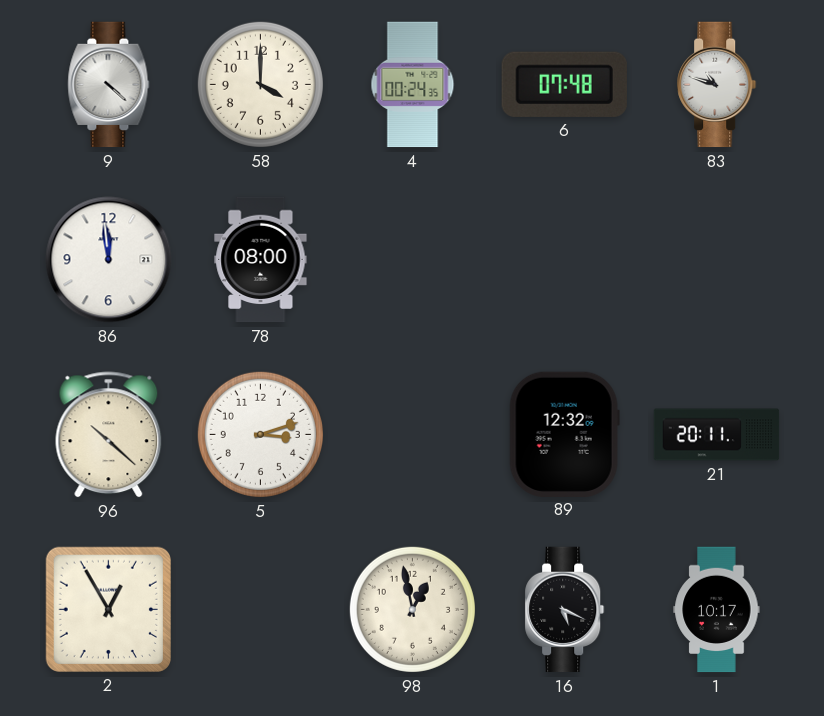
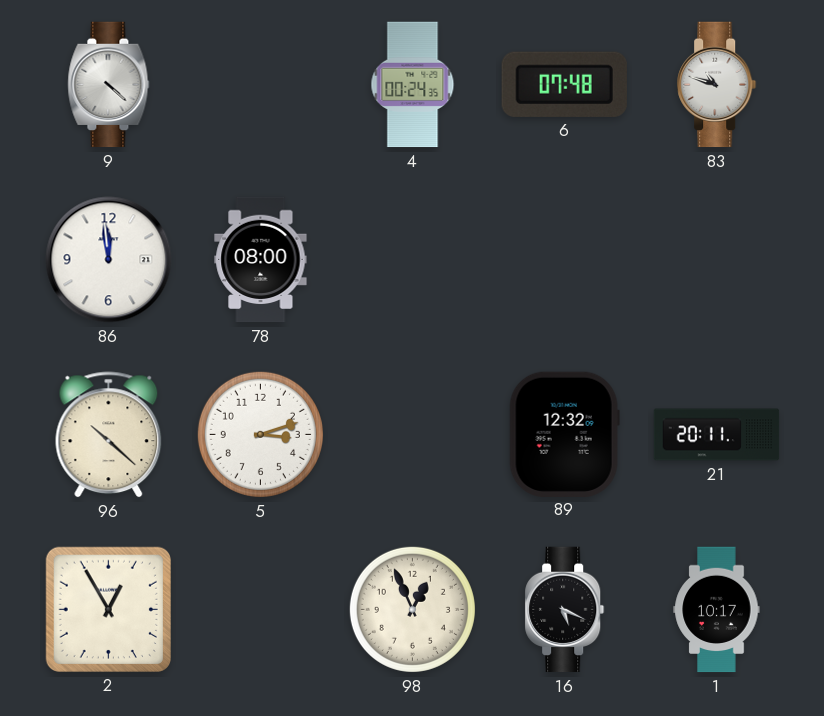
58: 4:00 -> none
98: 12:58 -> 12:56
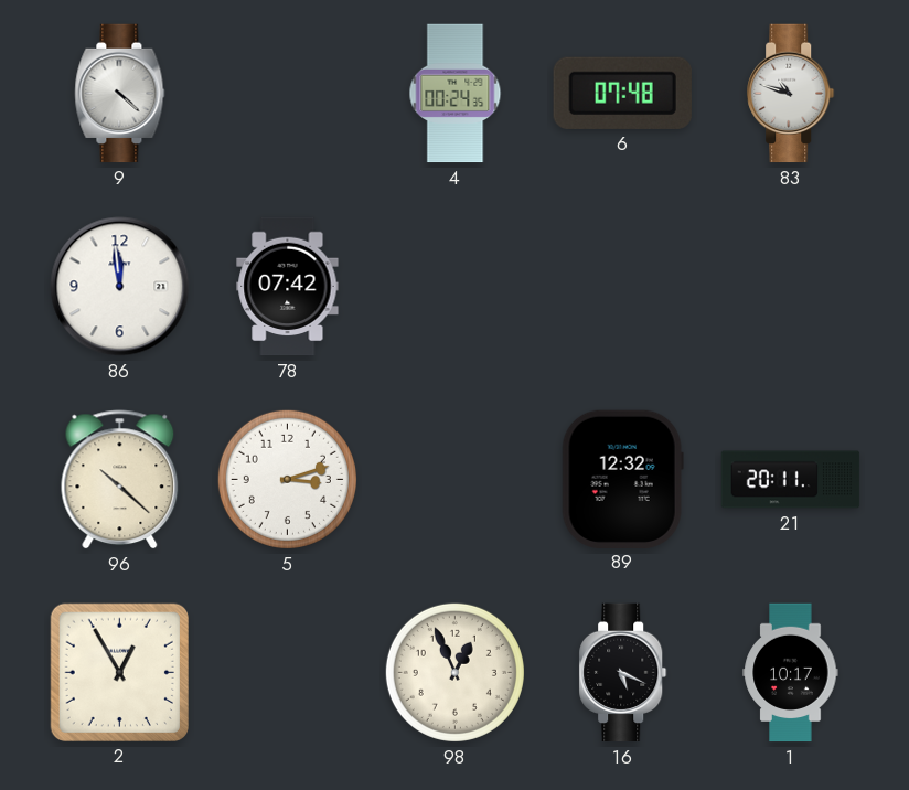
78: 08:00 -> 07:42
